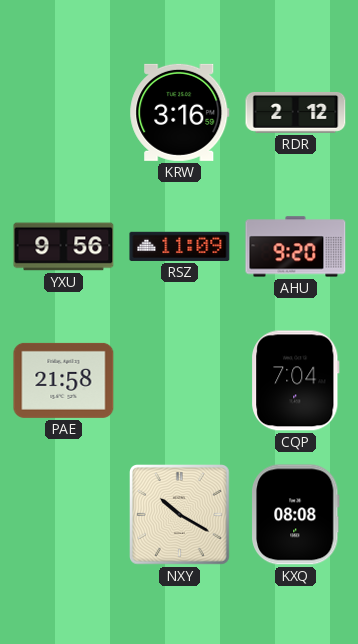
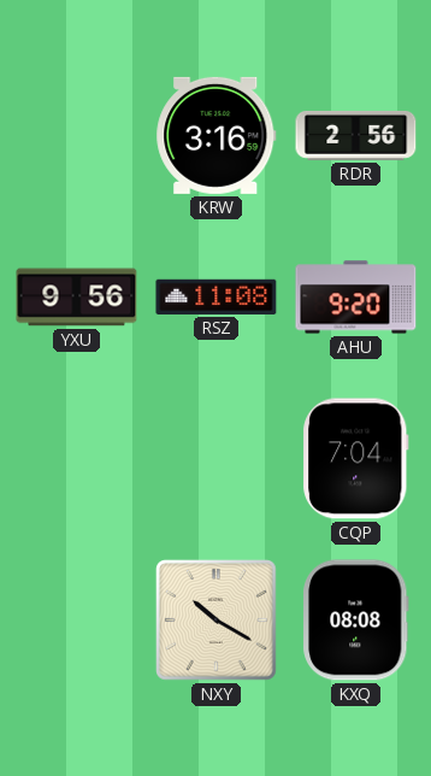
RDR: 2:12 -> 2:56
RSZ: 11:09 -> 11:08
PAE: 21:58 -> none
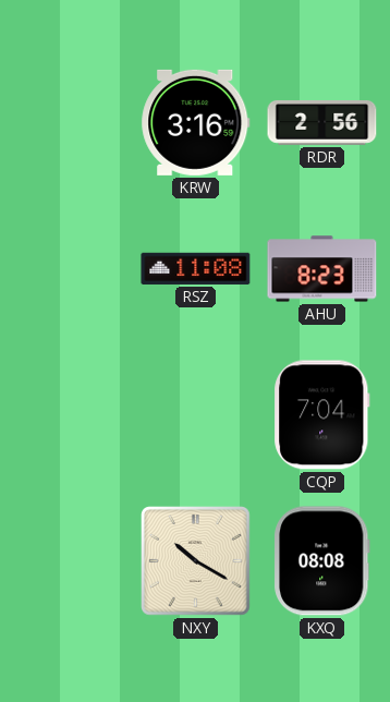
YXU: 9:56 -> none
AHU: 9:20 -> 8:23
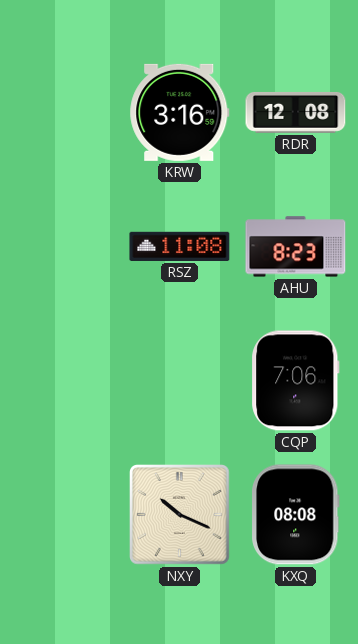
RDR: 2:56 -> 12:08
CQP: 7:04 -> 7:06
NXY: 10:20 -> 10:19
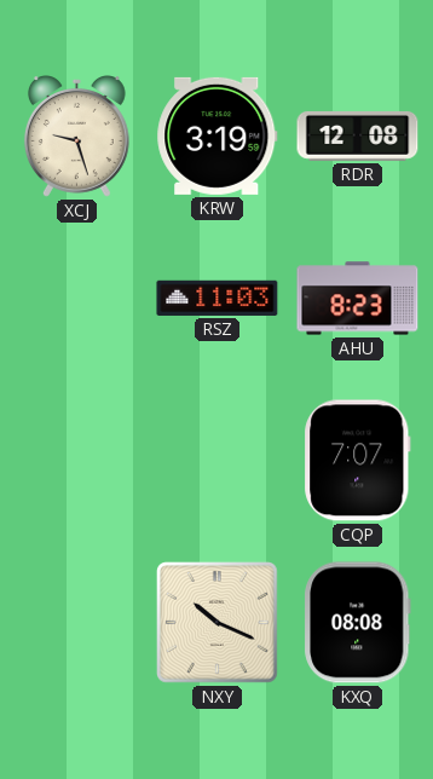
XCJ: none -> 9:27
KRW: 3:16 -> 3:19
RSZ: 11:08 -> 11:03
CQP: 7:06 -> 7:07
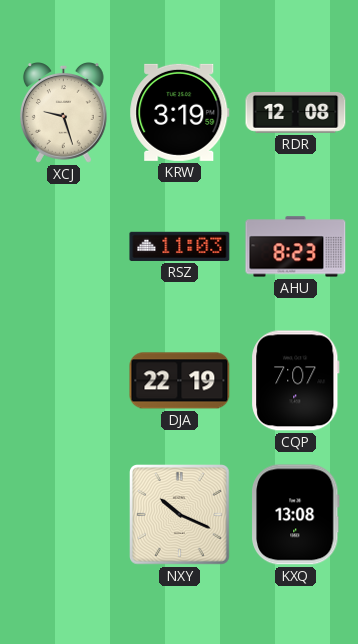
DJA: none -> 22:19
KXQ: 08:08 -> 13:08
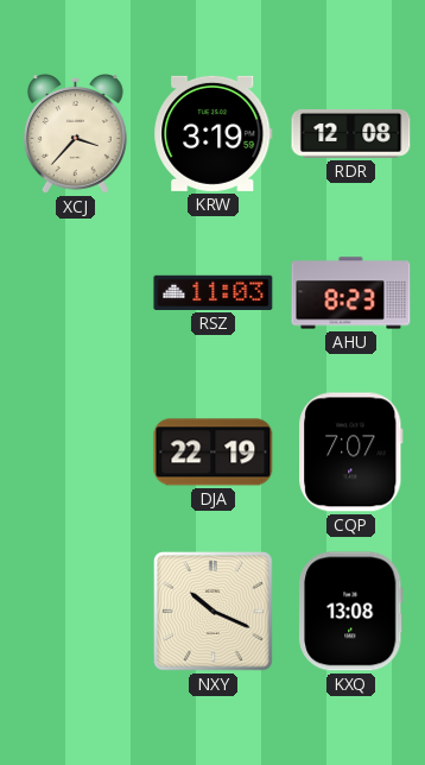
XCJ: 9:27 -> 3:37
